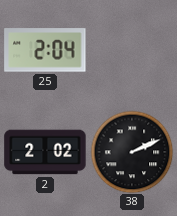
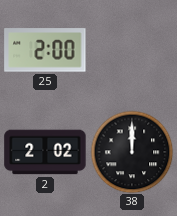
25: 2:04 -> 2:00
38: 2:11 -> 12:00
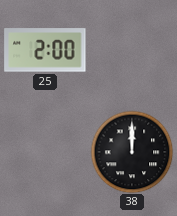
2: 2:02 -> none
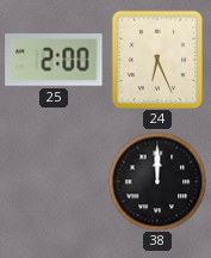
24: none -> 6:26
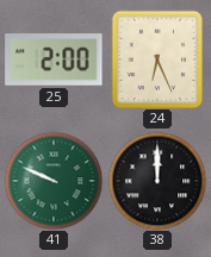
41: none -> 9:49
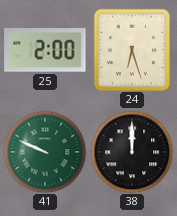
24: 6:26 -> 6:27
